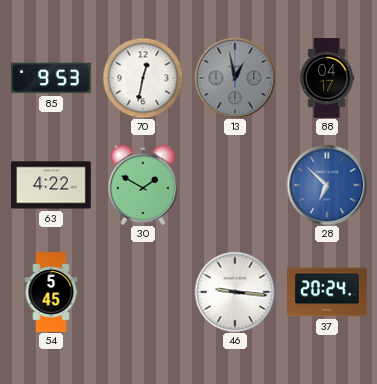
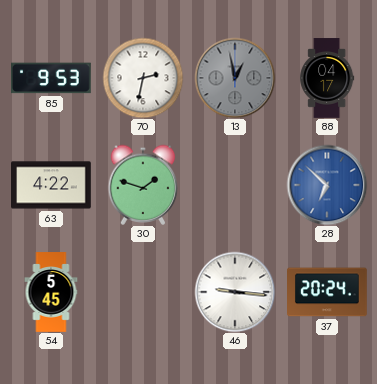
70: 12:32 -> 2:32
30: 1:50 -> 1:48
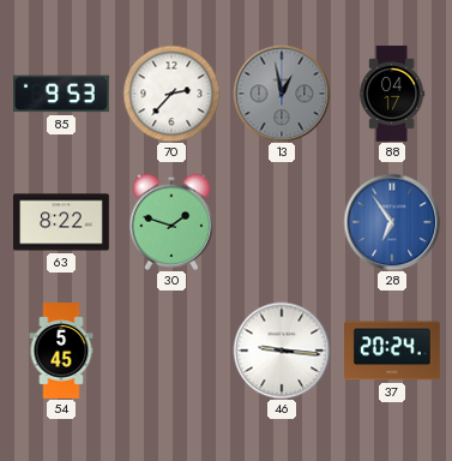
70: 2:32 -> 2:37
63: 4:22 -> 8:22
28: 6:52 -> 6:54
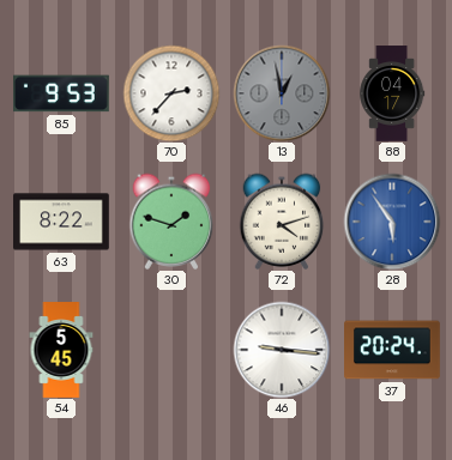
72: none -> 4:12
28: 6:54 -> 5:54
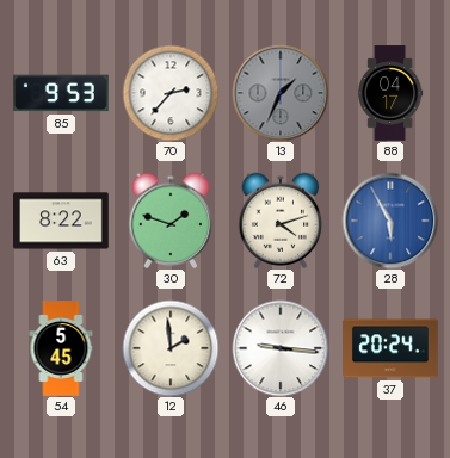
13: 12:58 -> 1:34
28: 5:54 -> 5:55
12: none -> 1:59
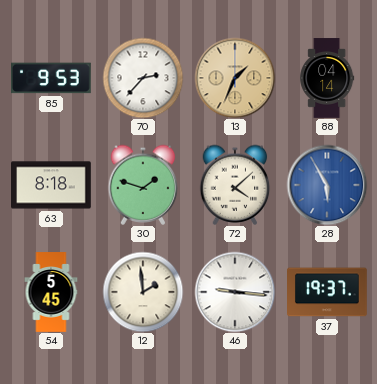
13 dial: grey -> champagne
88: 04:17 -> 04:14
63: 8:22 -> 8:18
72: 4:12 -> 4:08
37: 20:24 -> 19:37
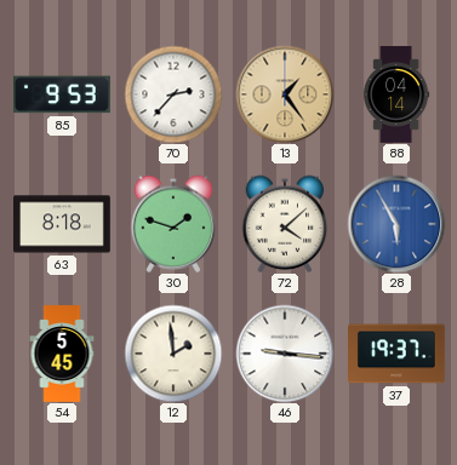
13: 1:34 -> 1:24
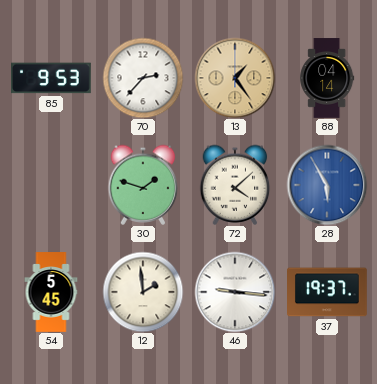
63: 8:18 -> none
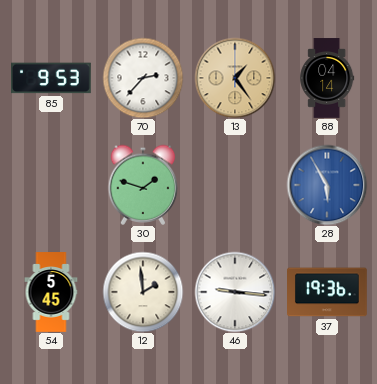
72: 4:08 -> none
37: 19:37 -> 19:36
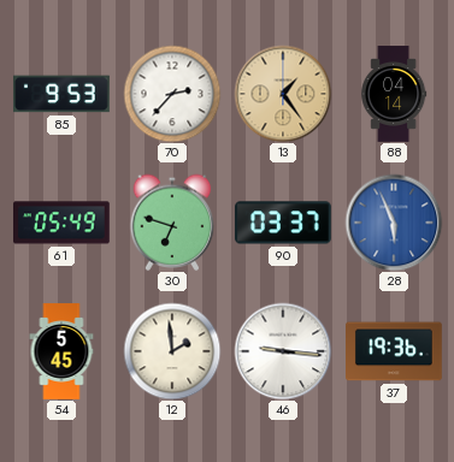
61: none -> 05:49
30: 1:48 -> 6:48
90: none -> 03:37
28: 5:55 -> 5:56
